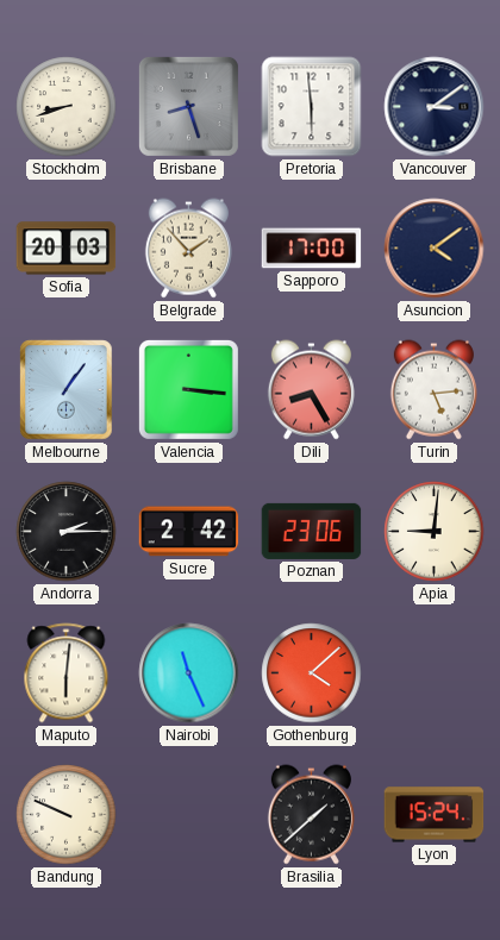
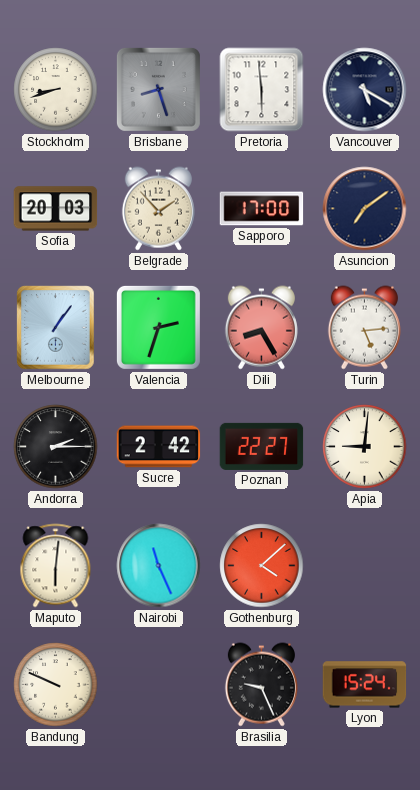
Vancouver: 3:09 -> 5:20
Asuncion: 4:09 -> 7:09
Valencia: 3:16 -> 2:33
Poznan: 23:06 -> 22:27
Brasilia: 1:38 -> 9:26
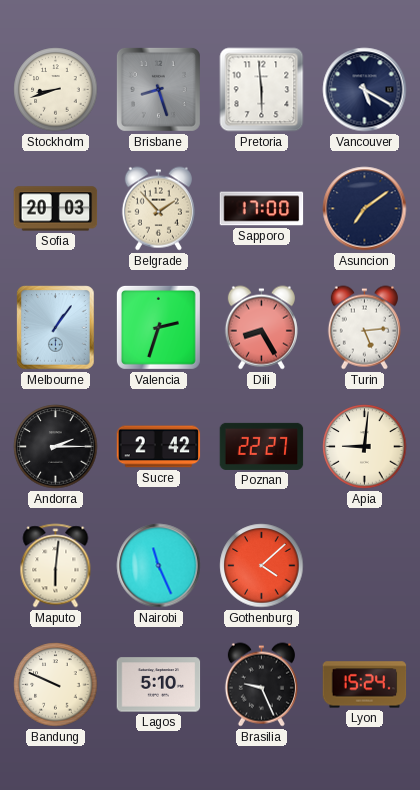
Lagos: none -> 5:10
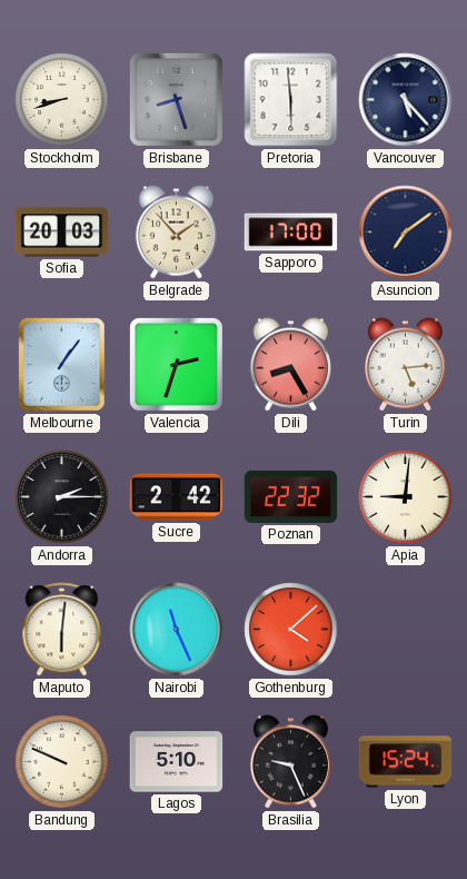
Vancouver: 5:20 -> 5:23
Poznan: 22:27 -> 22:32
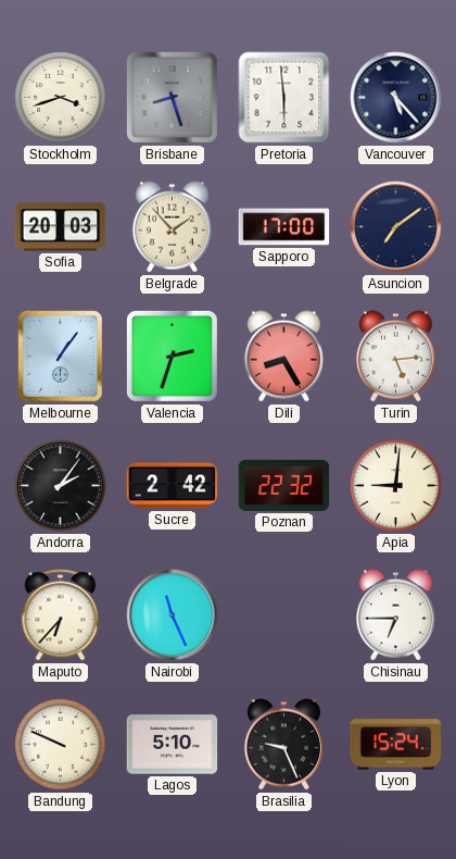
Stockholm: 8:42 -> 3:42
Andorra: 2:15 -> 2:06
Maputo: 6:01 -> 6:37
Gothenburg: 4:08 -> none
Chisinau: none -> 6:45
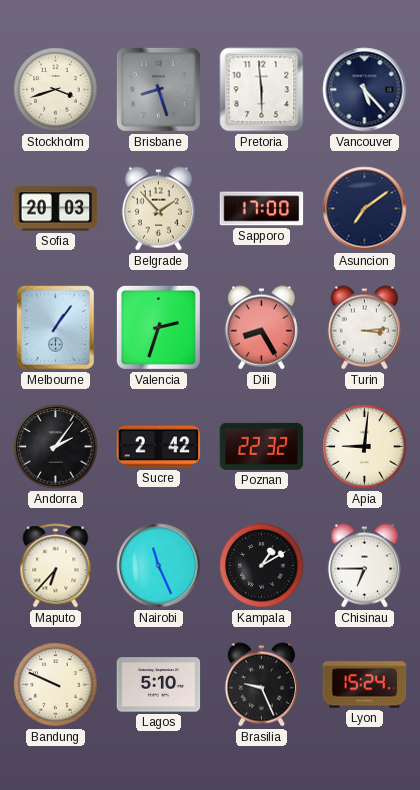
Turin: 5:14 -> 3:14
Kampala: none -> 1:10
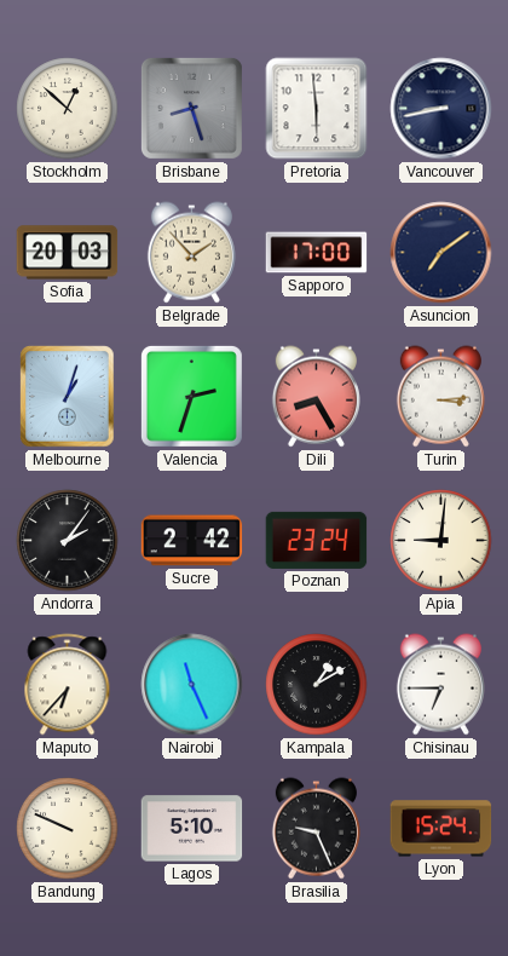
Stockholm: 3:42 -> 12:52
Vancouver: 5:23 -> 8:43
Melbourne: 1:06 -> 1:03
Poznan: 22:32 -> 23:24
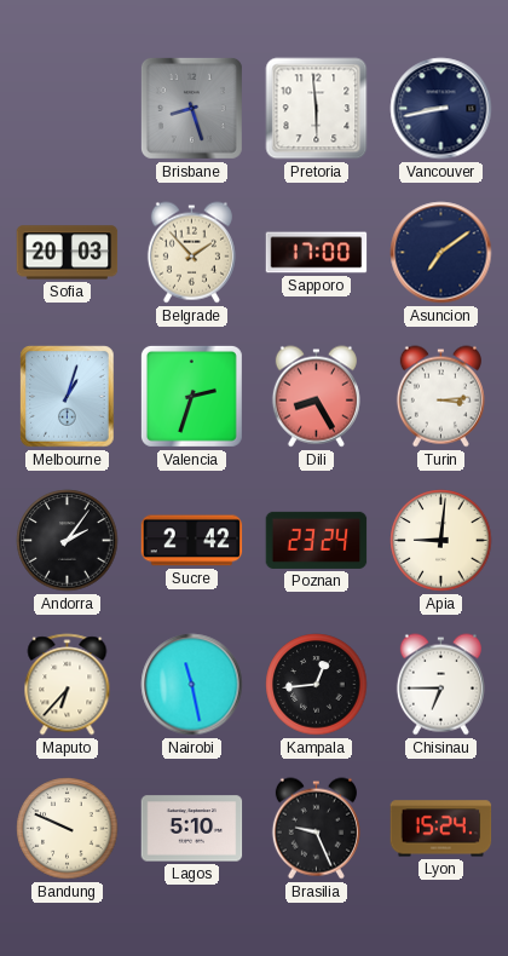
Stockholm: 12:52 -> none
Nairobi: 11:26 -> 11:28
Kampala: 1:10 -> 12:44
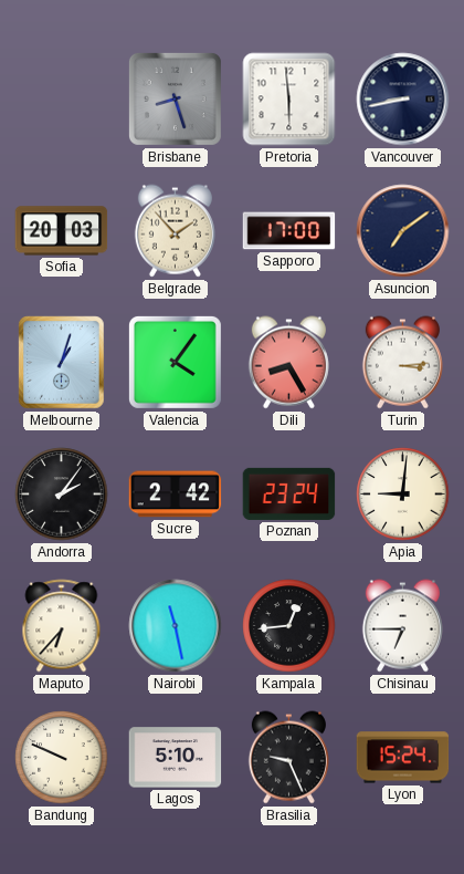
Valencia: 2:33 -> 4:06
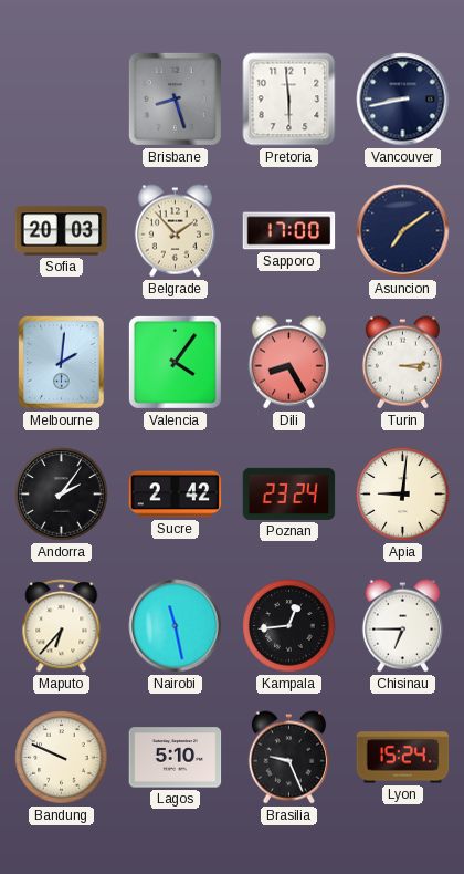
Melbourne: 1:03 -> 2:01
